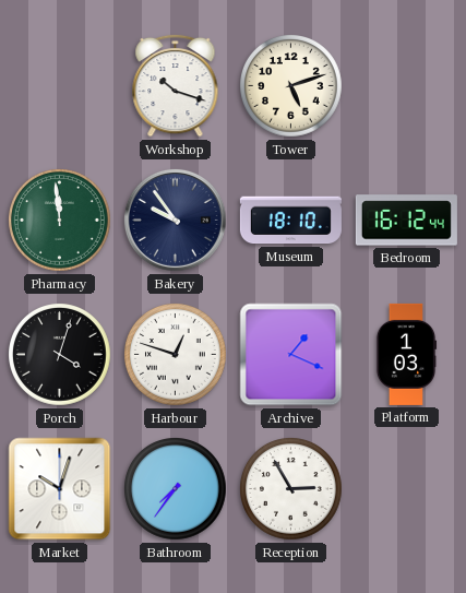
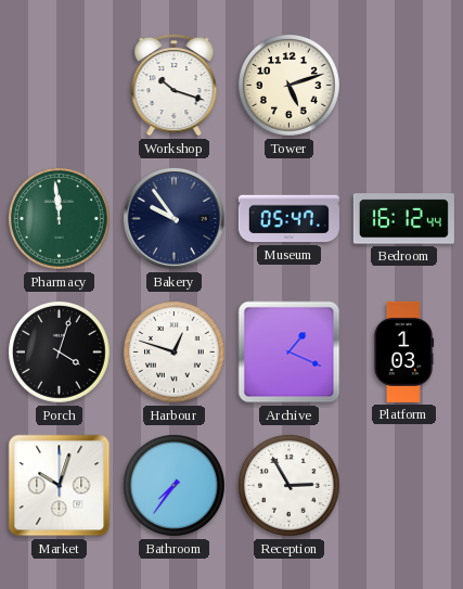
Museum: 18:10 -> 05:47
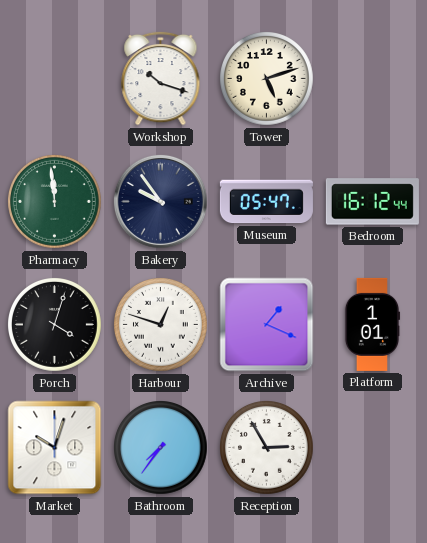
Platform: 1:03 -> 1:01
